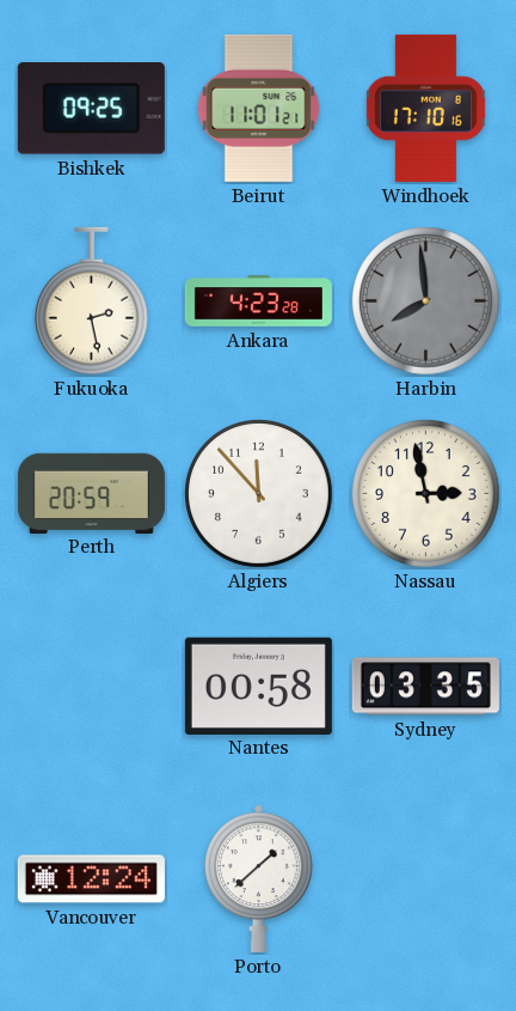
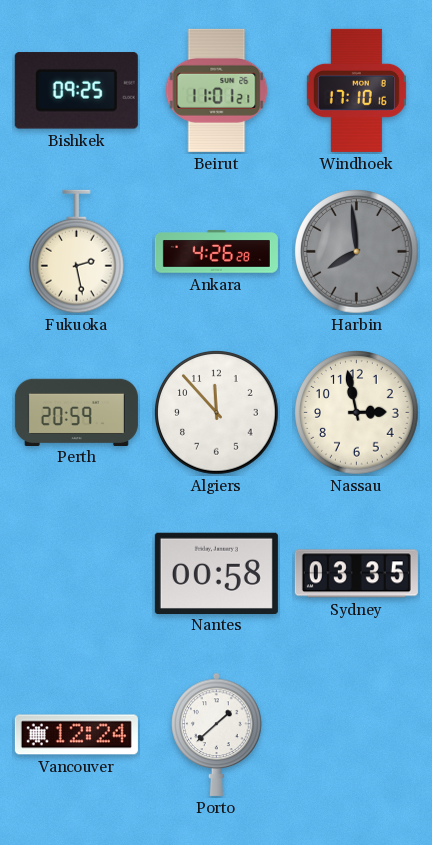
Ankara: 4:23 -> 4:26
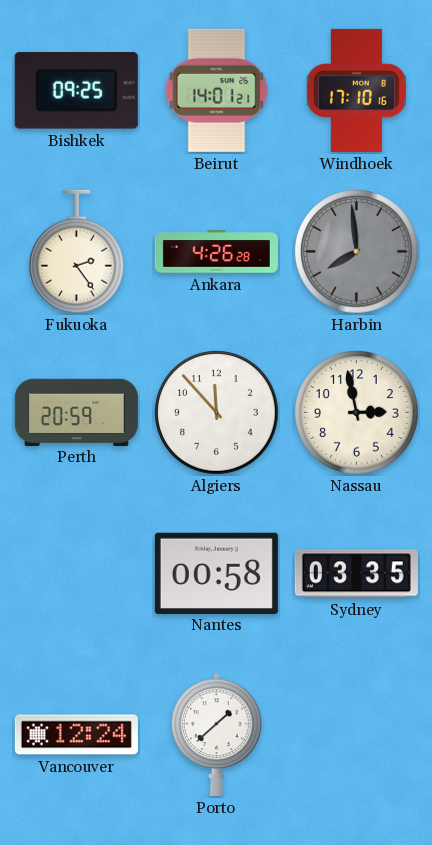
Beirut: 11:01 -> 14:01
Fukuoka: 2:28 -> 2:24
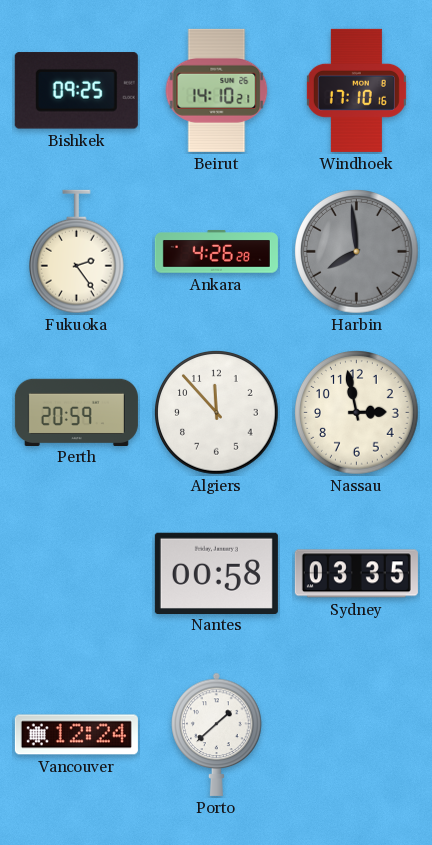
Beirut: 14:01 -> 14:10
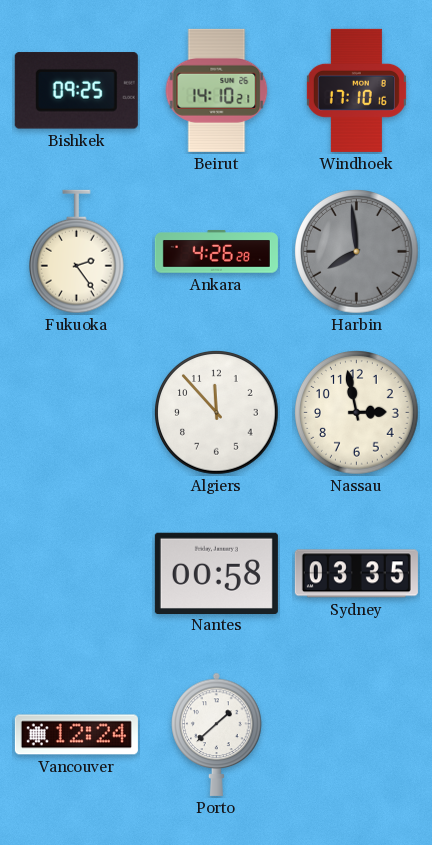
Perth: 20:59 -> none
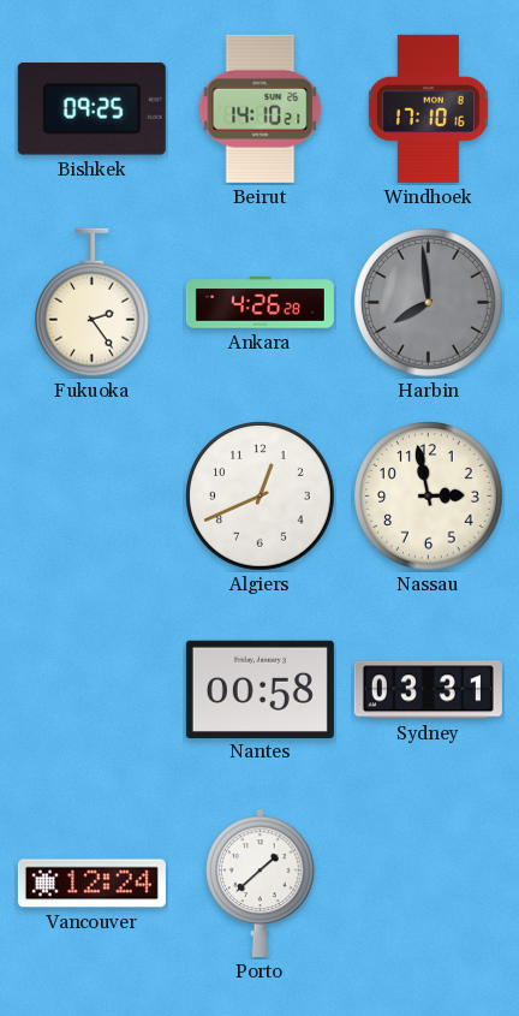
Algiers: 11:53 -> 12:41
Sydney: 03:35 -> 03:31
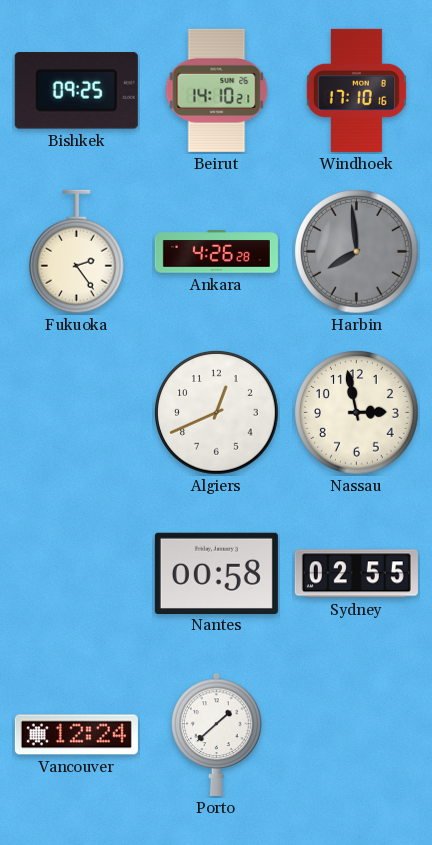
Sydney: 03:31 -> 02:55
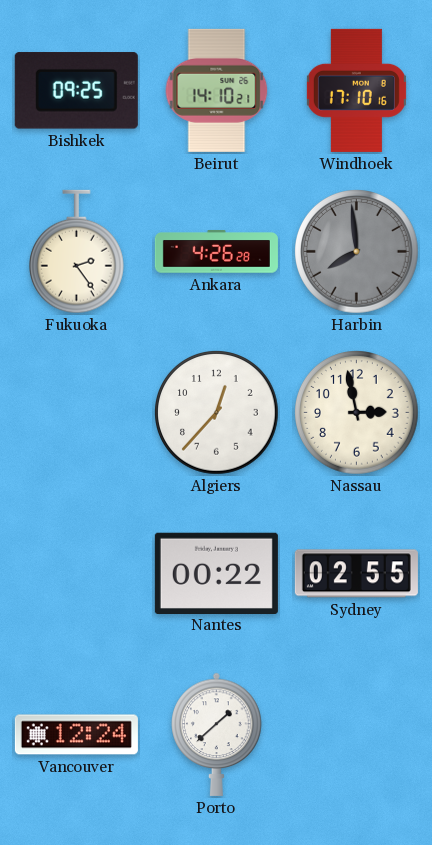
Algiers: 12:41 -> 12:37
Nantes: 00:58 -> 00:22
